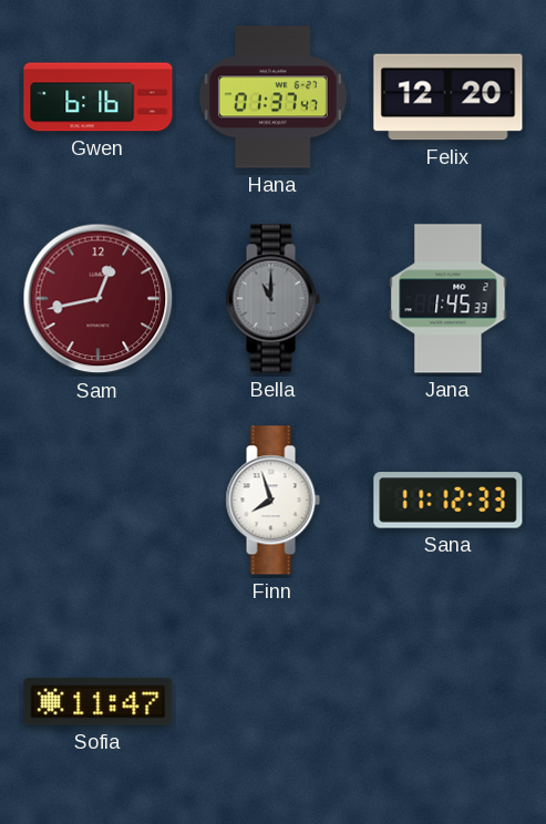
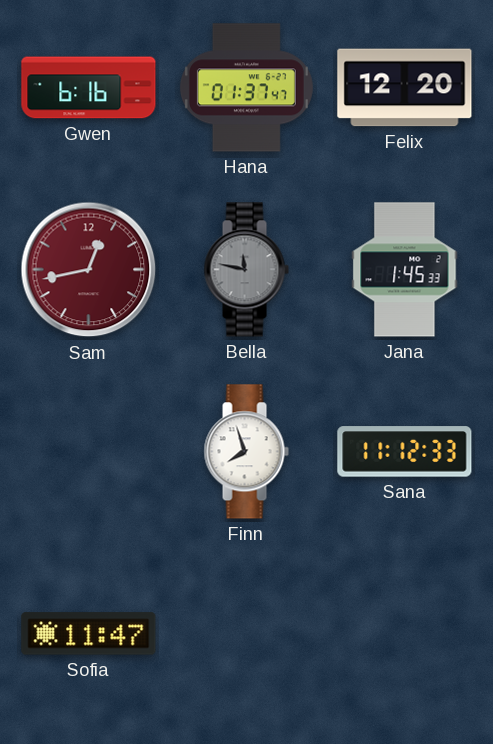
Bella: 11:00 -> 11:47
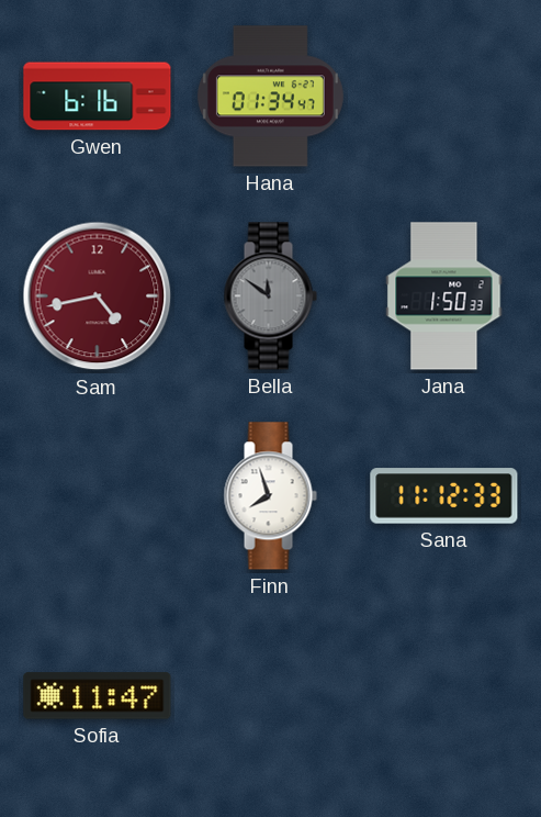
Hana: 01:37 -> 01:34
Felix: 12:20 -> none
Sam: 12:43 -> 4:43
Bella: 11:47 -> 11:51
Jana: 1:45 -> 1:50
